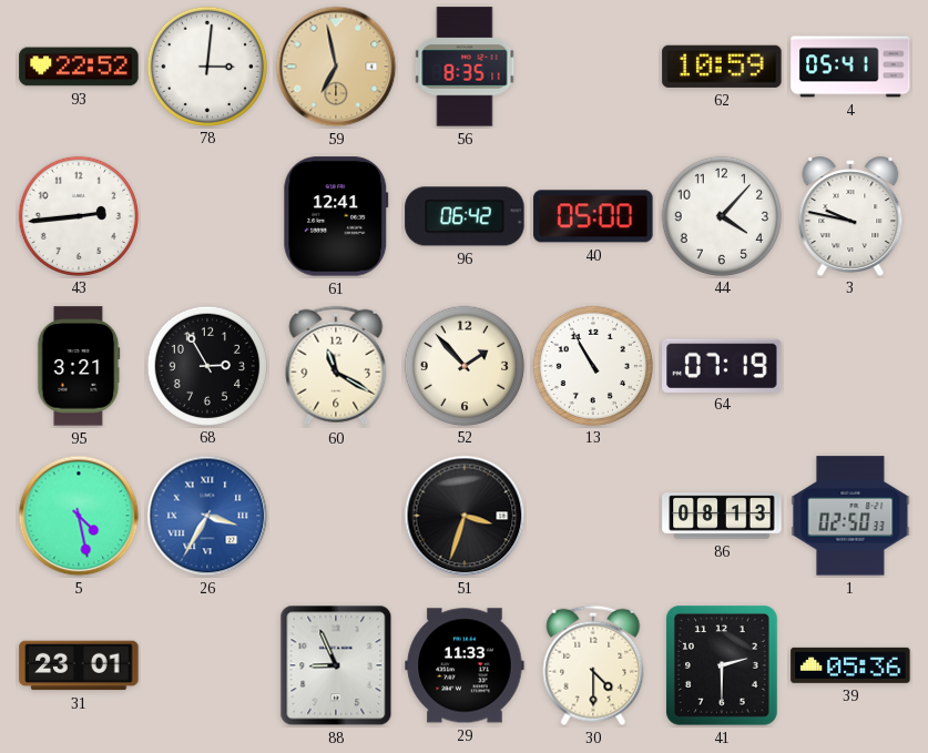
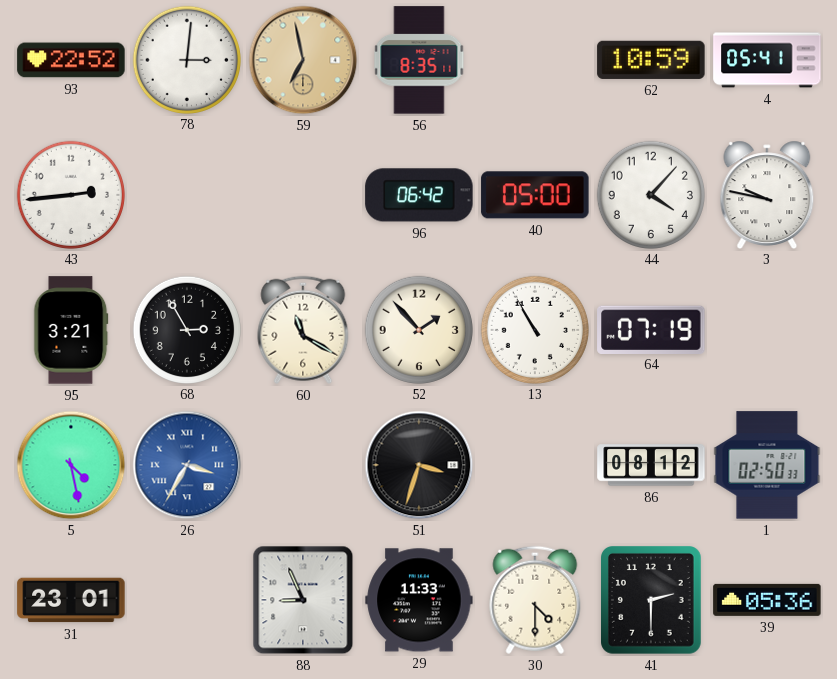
61: 12:41 -> none
86: 08:13 -> 08:12
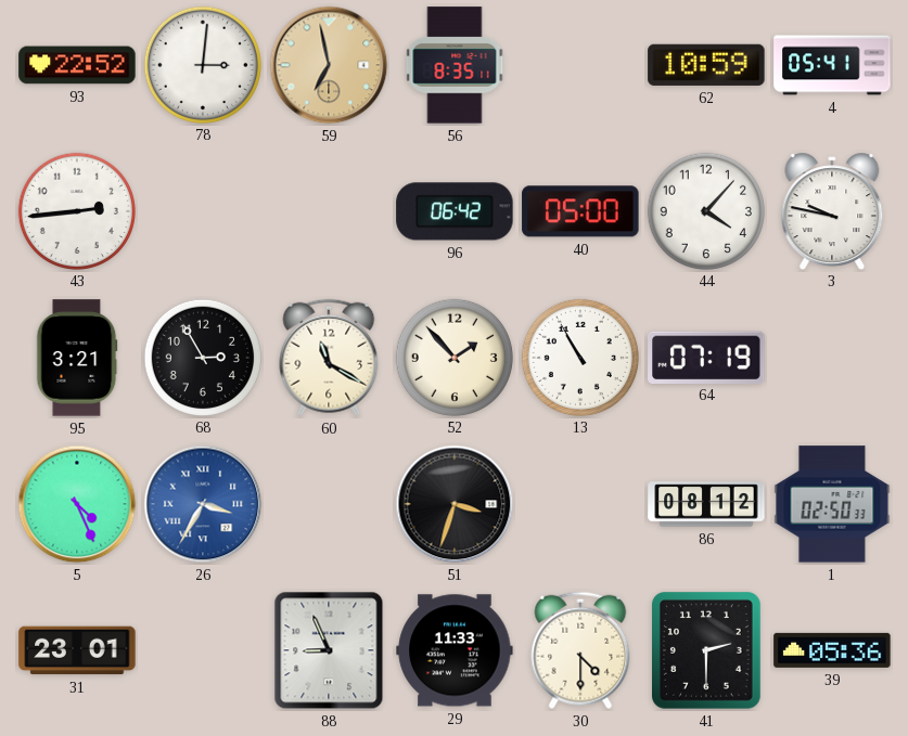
5: 4:28 -> 4:26
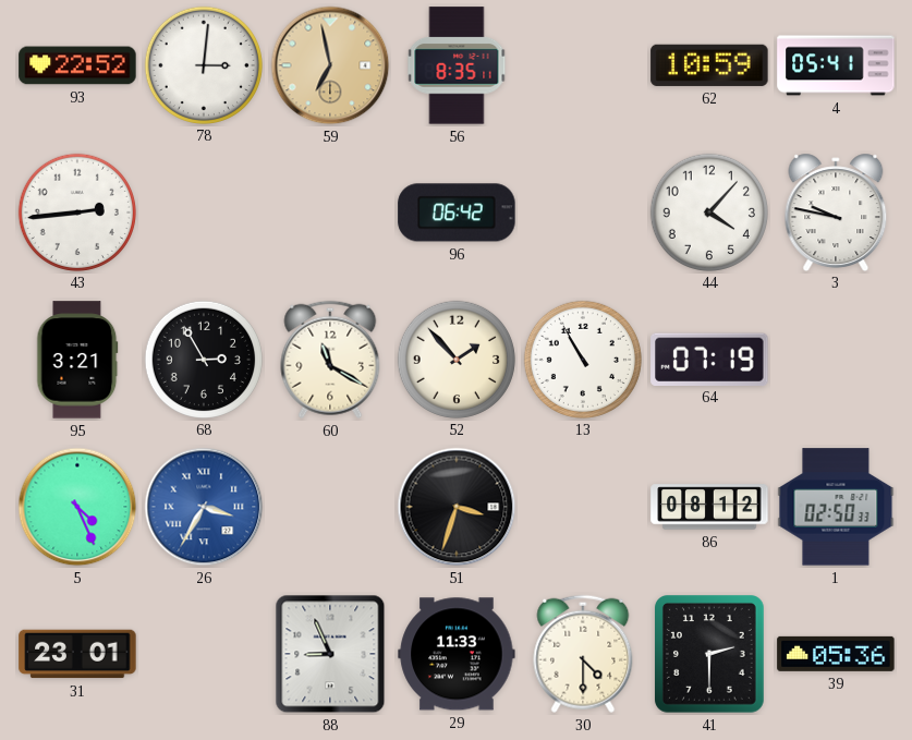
40: 05:00 -> none
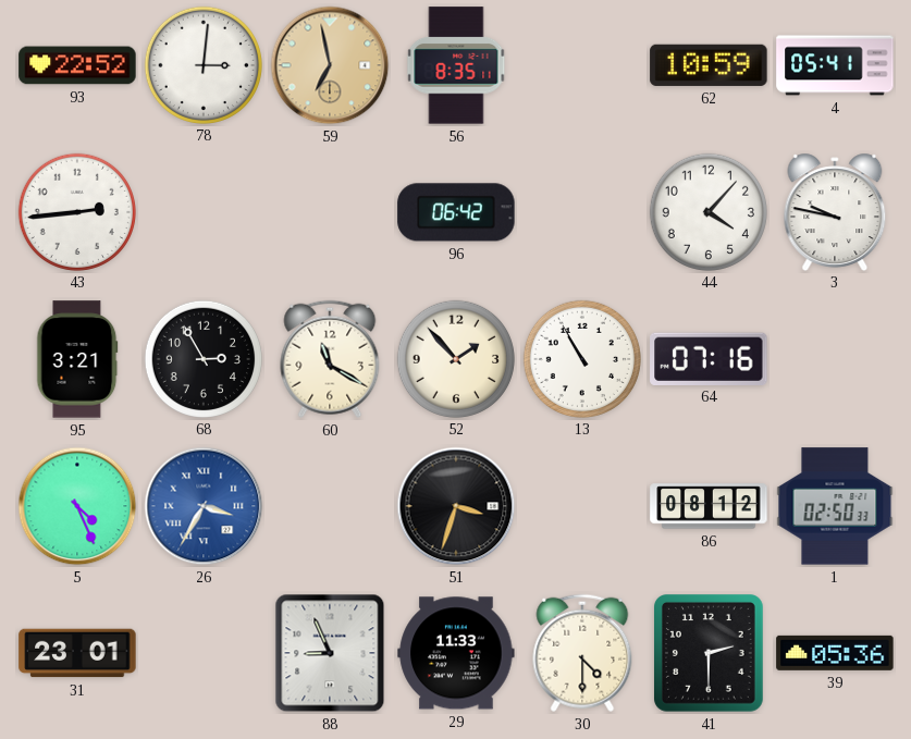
64: 07:19 -> 07:16
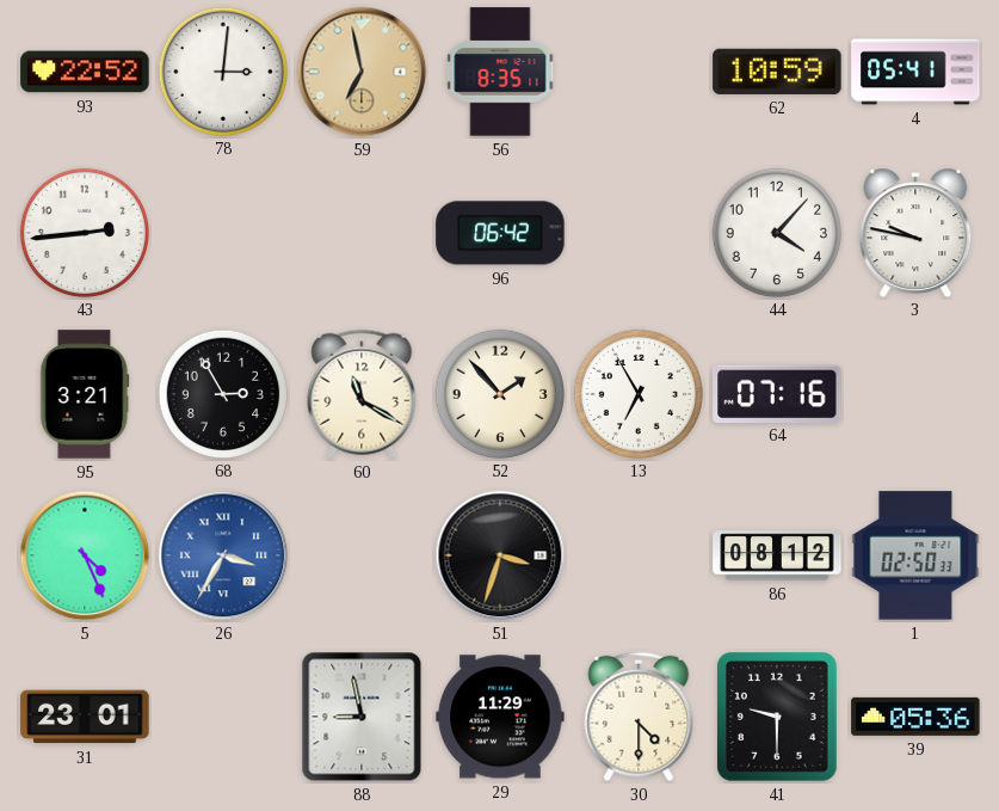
13: 10:55 -> 6:55
88: 8:56 -> 8:58
29: 11:33 -> 11:29
41: 2:30 -> 9:30
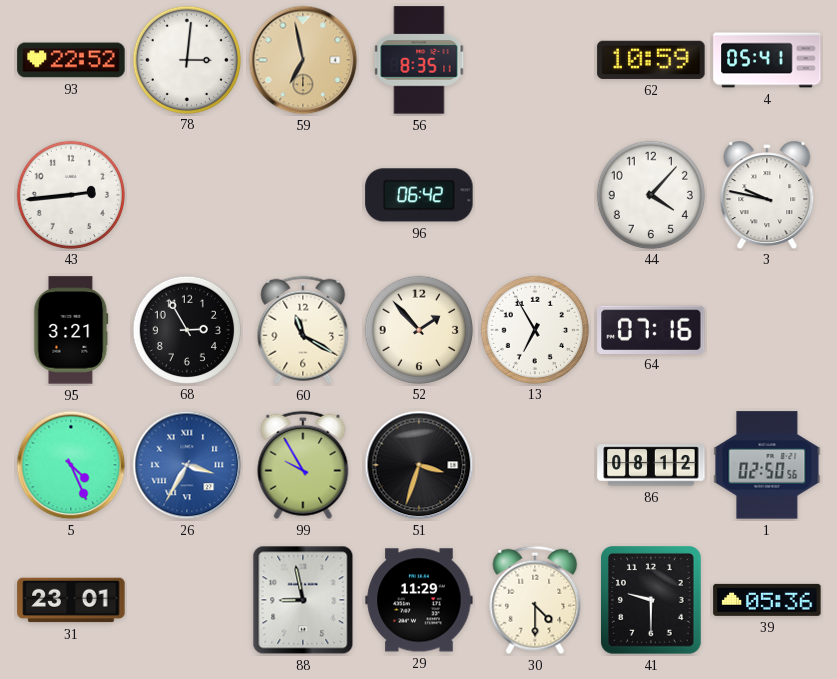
99: none -> 9:55
1: 02:50:33 -> 02:50:56
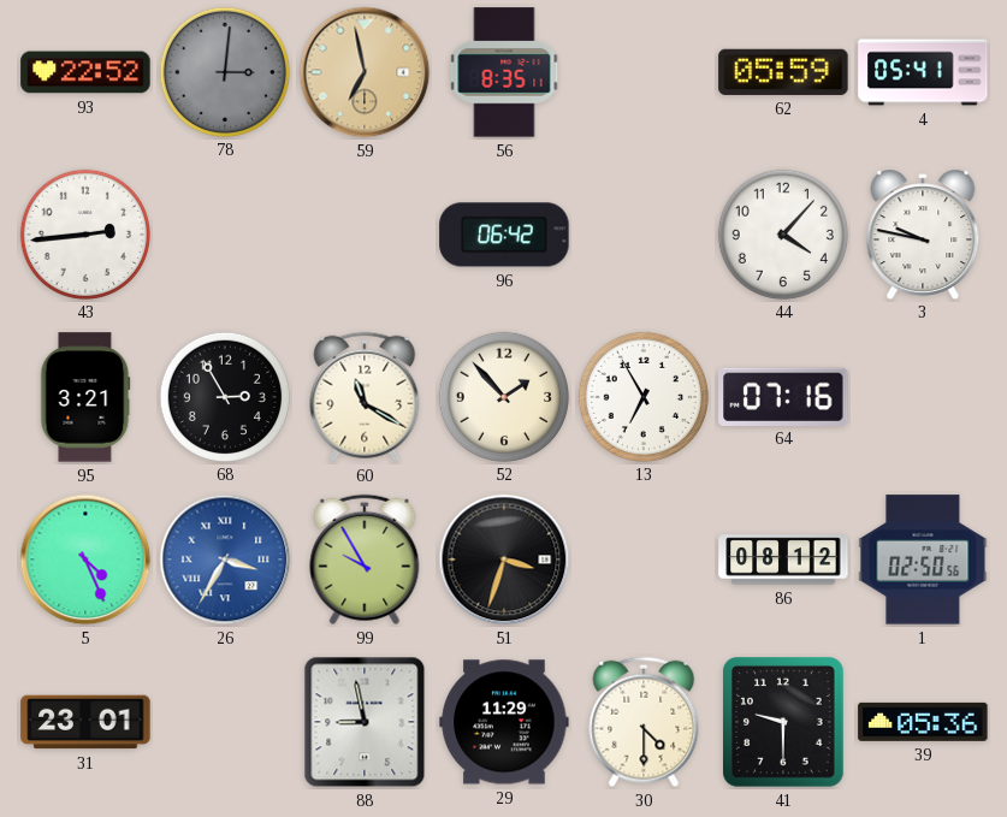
78 dial: white -> grey
62: 10:59 -> 05:59
